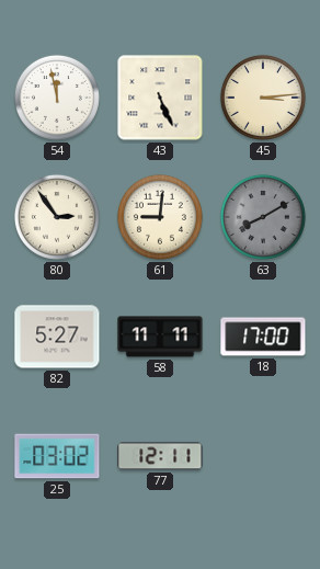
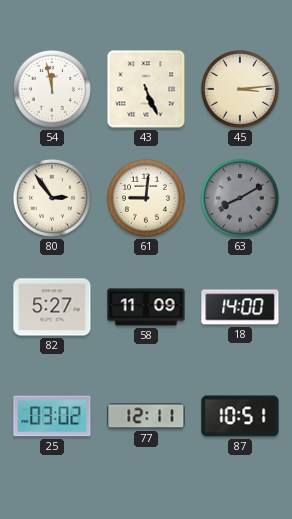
58: 11:11 -> 11:09
18: 17:00 -> 14:00
87: none -> 10:51
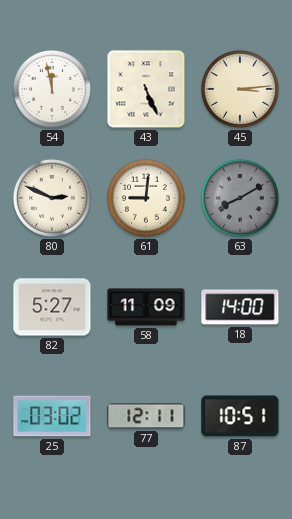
80: 2:54 -> 2:49
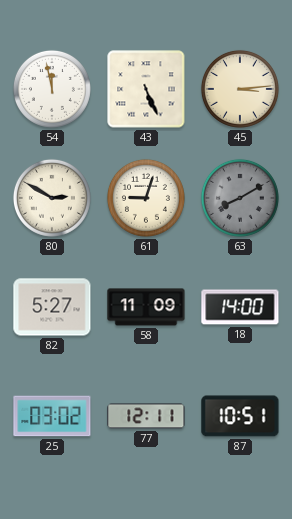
80: 2:49 -> 2:50
61: 9:01 -> 9:03
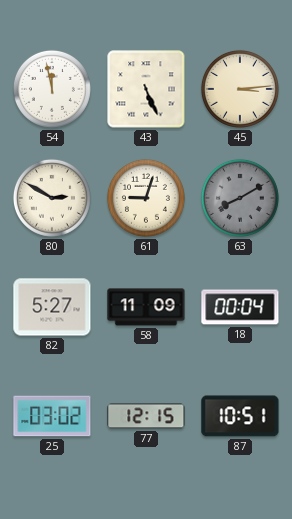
18: 14:00 -> 00:04
77: 12:11 -> 12:15
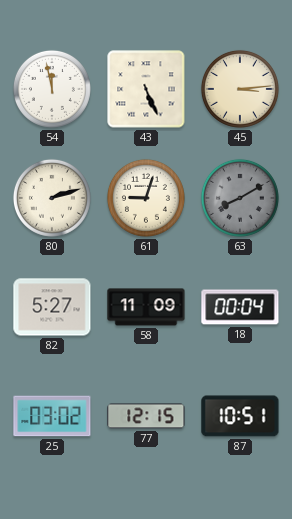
80: 2:50 -> 2:12
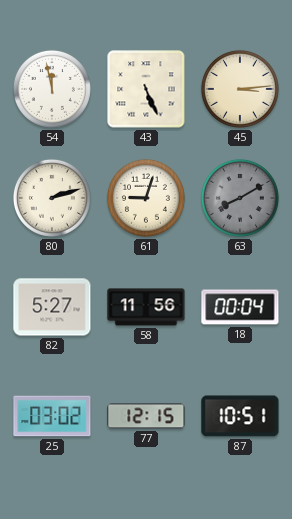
58: 11:09 -> 11:56
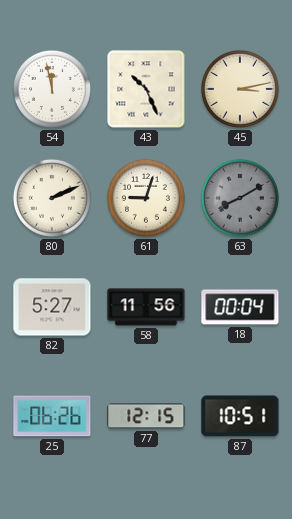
43: 5:26 -> 10:26
45: 3:14 -> 3:13
80: 2:12 -> 2:11
25: 03:02 -> 06:26
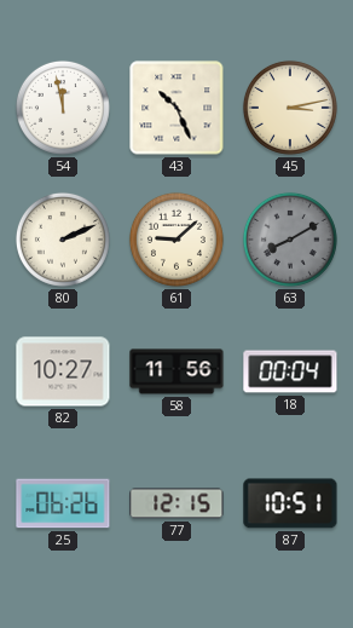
61: 9:03 -> 9:08
82: 5:27 -> 10:27
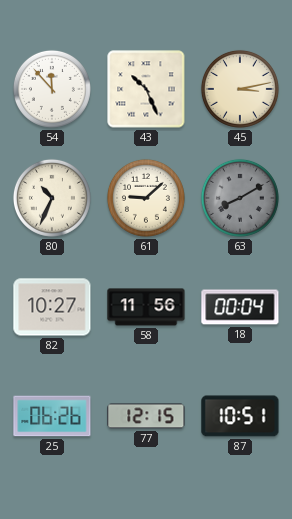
54: 11:58 -> 11:53
80: 2:11 -> 10:34
